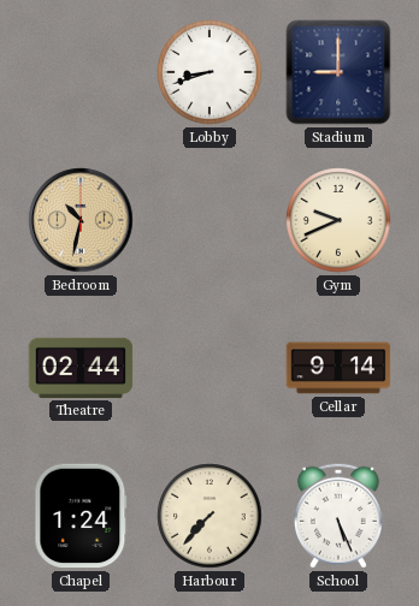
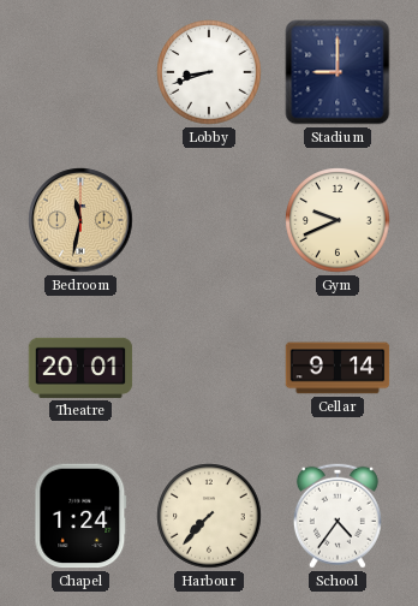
Bedroom: 10:32 -> 11:32
Theatre: 02:44 -> 20:01
School: 5:26 -> 4:36
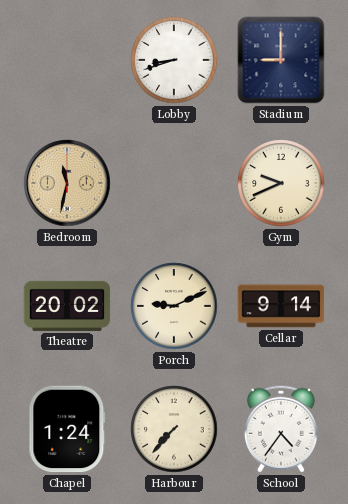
Theatre: 20:01 -> 20:02
Porch: none -> 9:11
